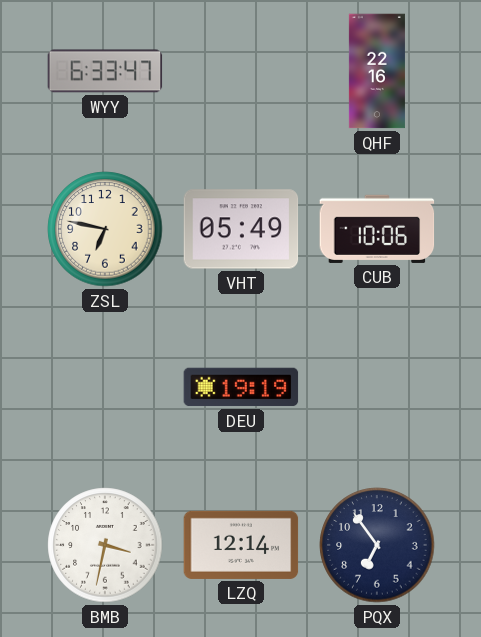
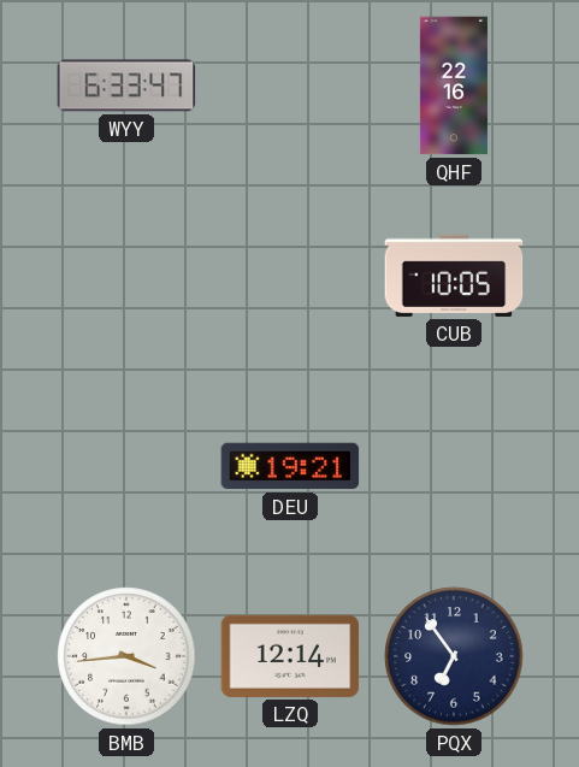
ZSL: 6:47 -> none
VHT: 05:49 -> none
CUB: 10:06 -> 10:05
DEU: 19:19 -> 19:21
BMB: 3:32 -> 3:44
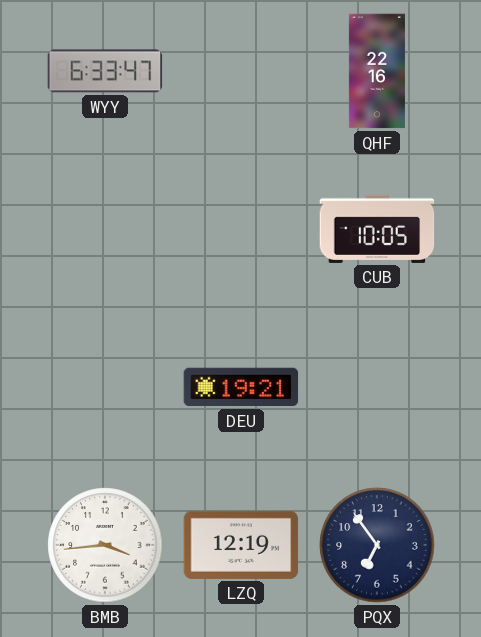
LZQ: 12:14 -> 12:19
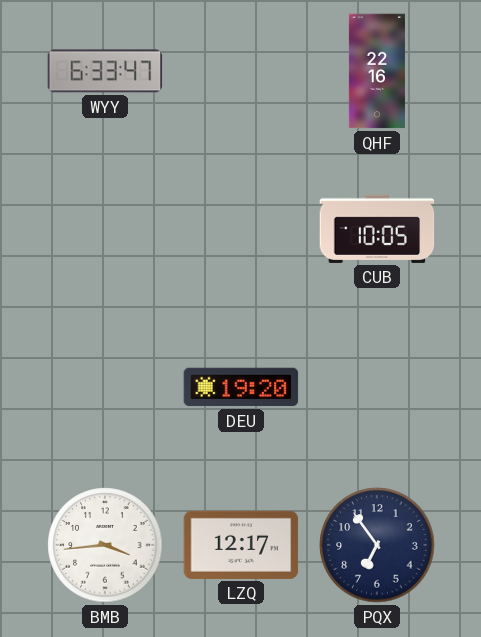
DEU: 19:21 -> 19:20
LZQ: 12:19 -> 12:17
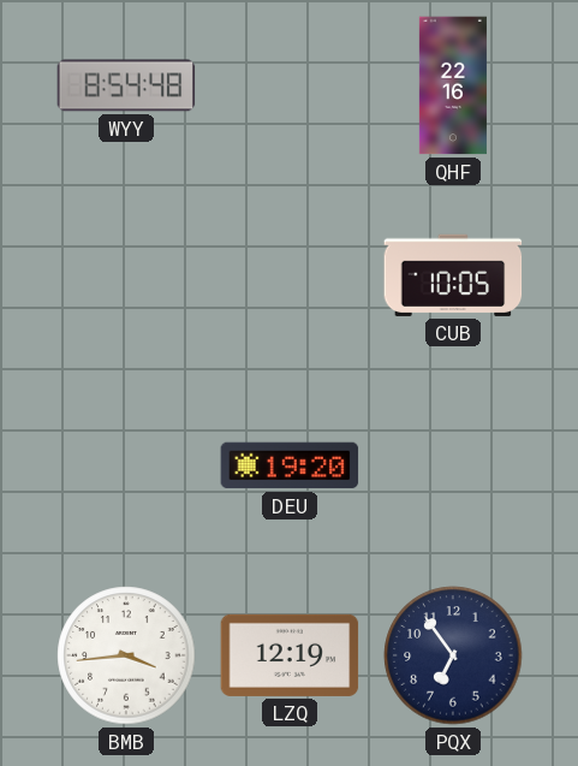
WYY: 6:33 -> 8:54
LZQ: 12:17 -> 12:19
